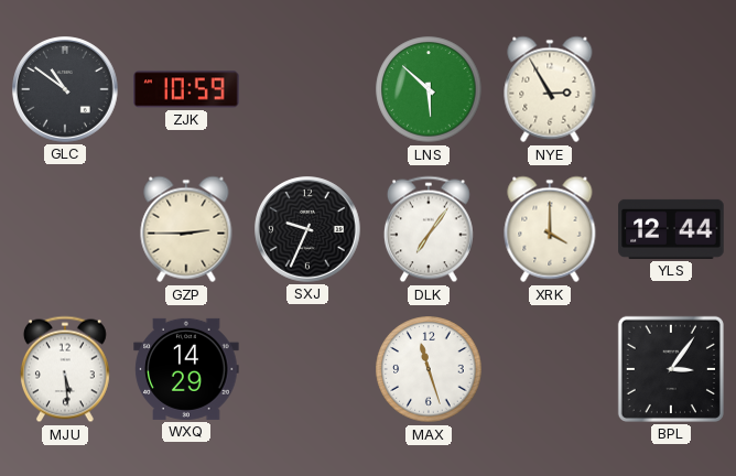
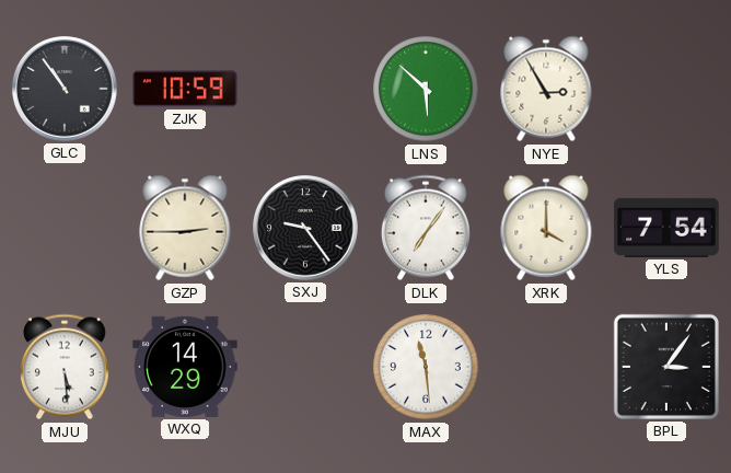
GLC: 10:51 -> 10:54
SXJ: 9:34 -> 9:24
YLS: 12:44 -> 7:54
MAX: 11:27 -> 11:29
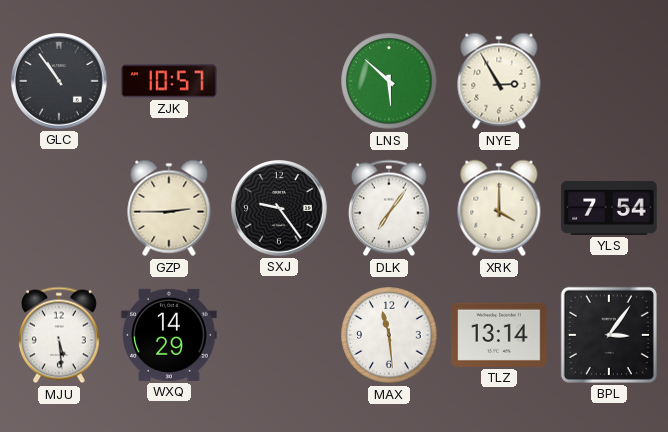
ZJK: 10:59 -> 10:57
TLZ: none -> 13:14
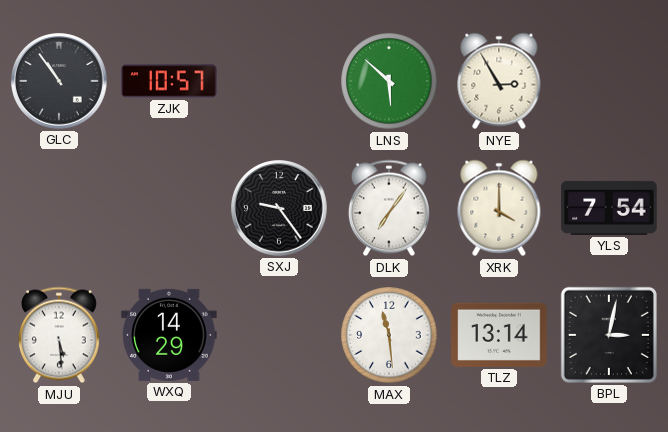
GZP: 2:45 -> none
BPL: 3:06 -> 3:02
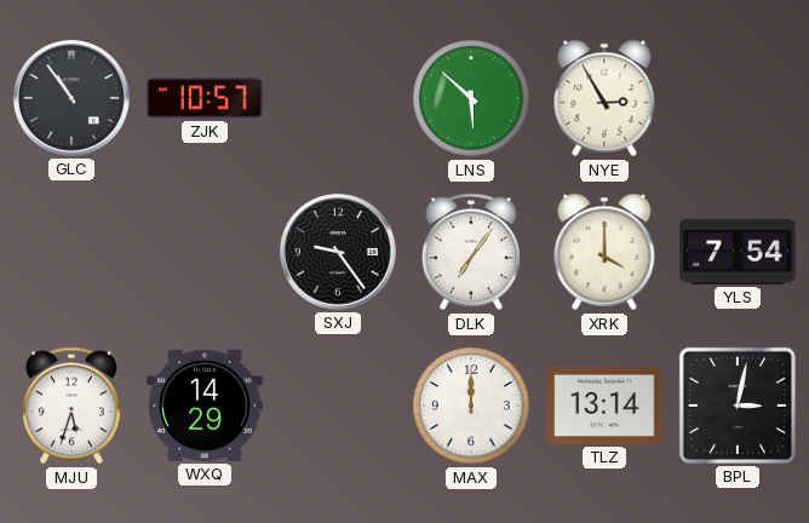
MJU: 5:29 -> 5:33
MAX: 11:29 -> 12:00
